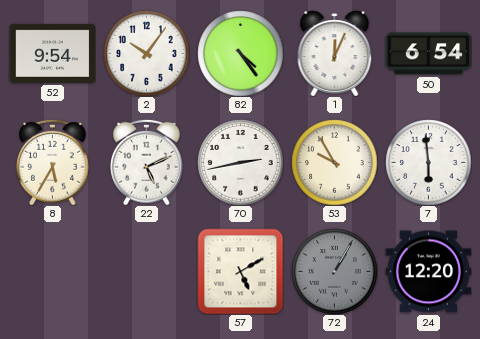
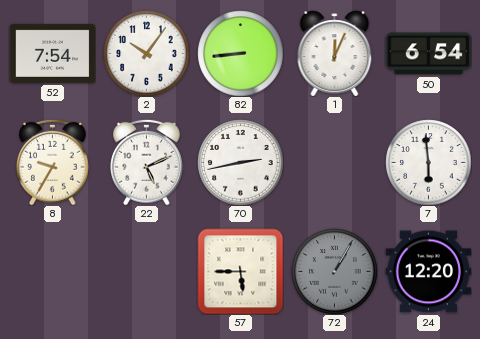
52: 9:54 -> 7:54
82: 4:24 -> 8:44
8: 5:35 -> 9:35
53: 9:55 -> none
57: 5:10 -> 5:45
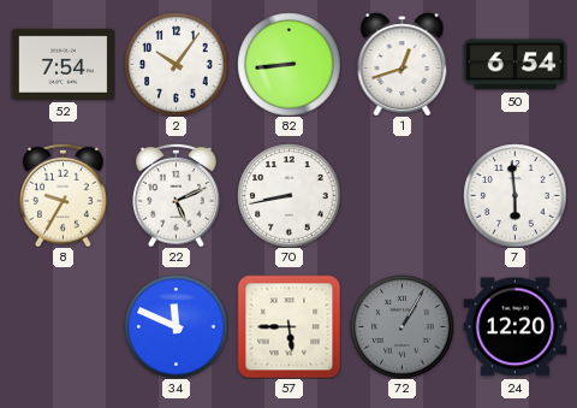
1: 12:04 -> 12:42
70: 2:43 -> 8:43
34: none -> 11:49
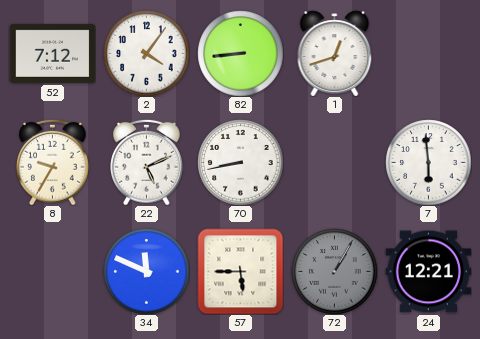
52: 7:54 -> 7:12
2: 10:06 -> 4:06
50: 6:54 -> none
24: 12:20 -> 12:21
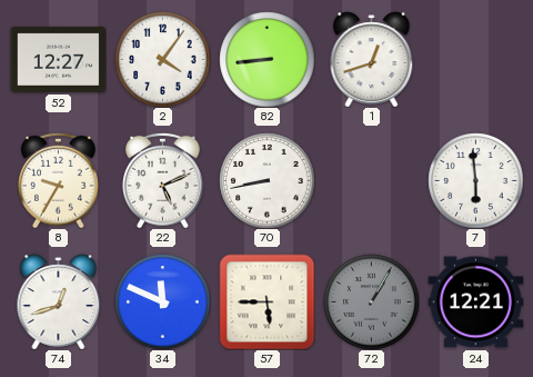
52: 7:12 -> 12:27
74: none -> 12:42
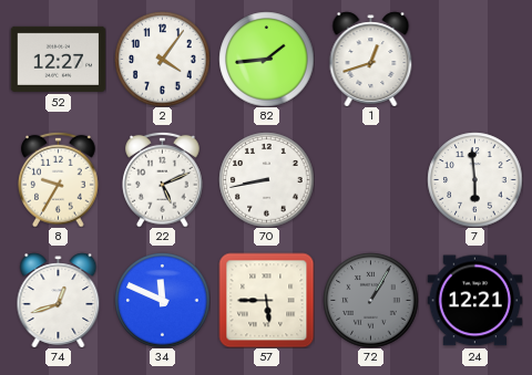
82: 8:44 -> 1:44
